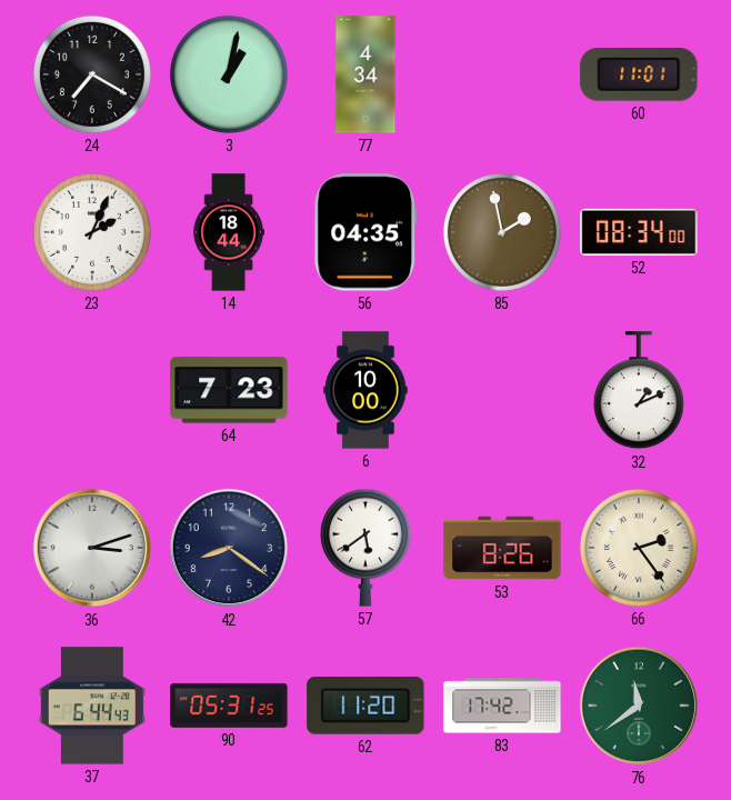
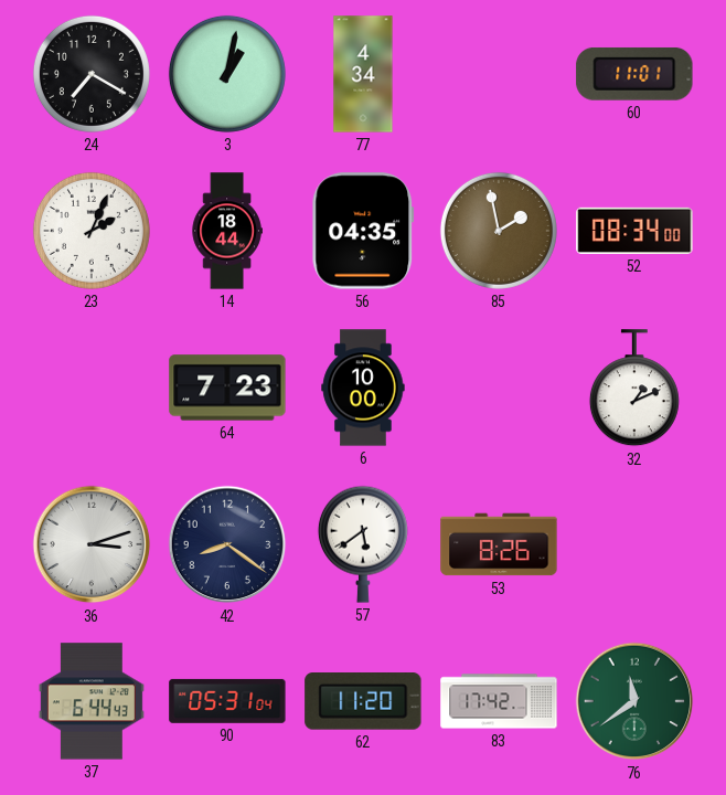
66: 2:24 -> none
90: 05:31:25 -> 05:31:04
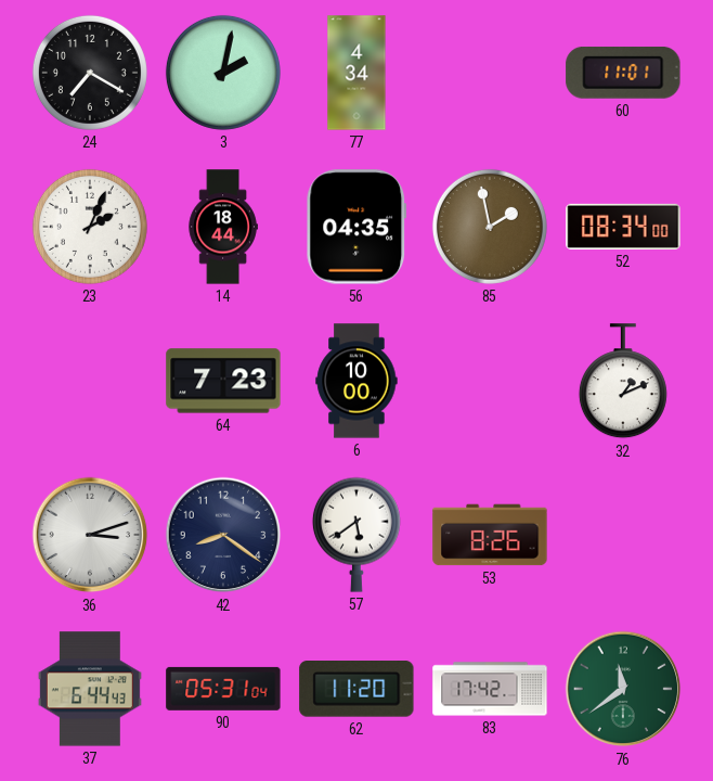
3: 1:02 -> 2:02
